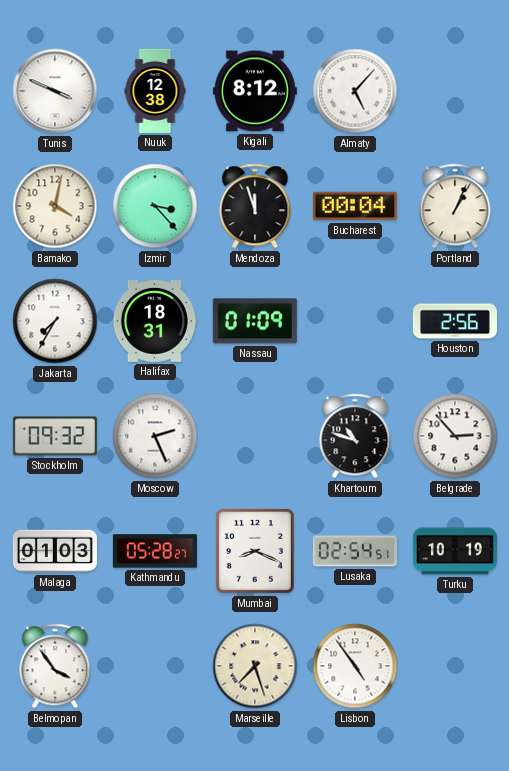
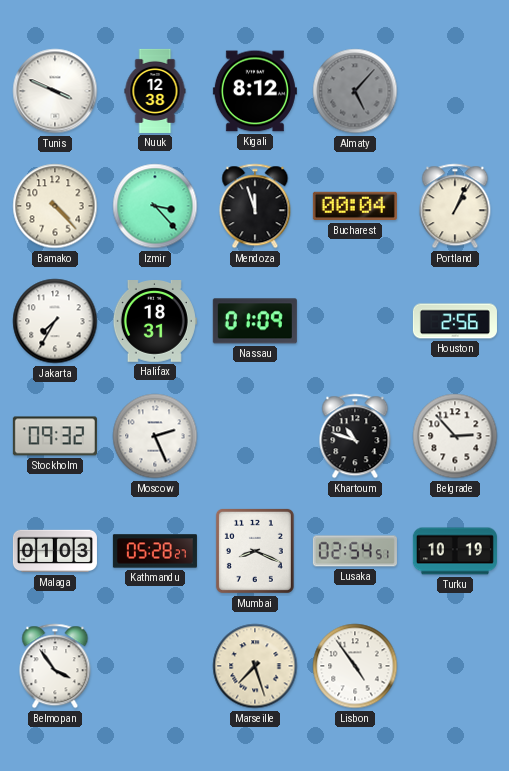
Almaty dial: white -> grey
Bamako: 4:02 -> 4:23
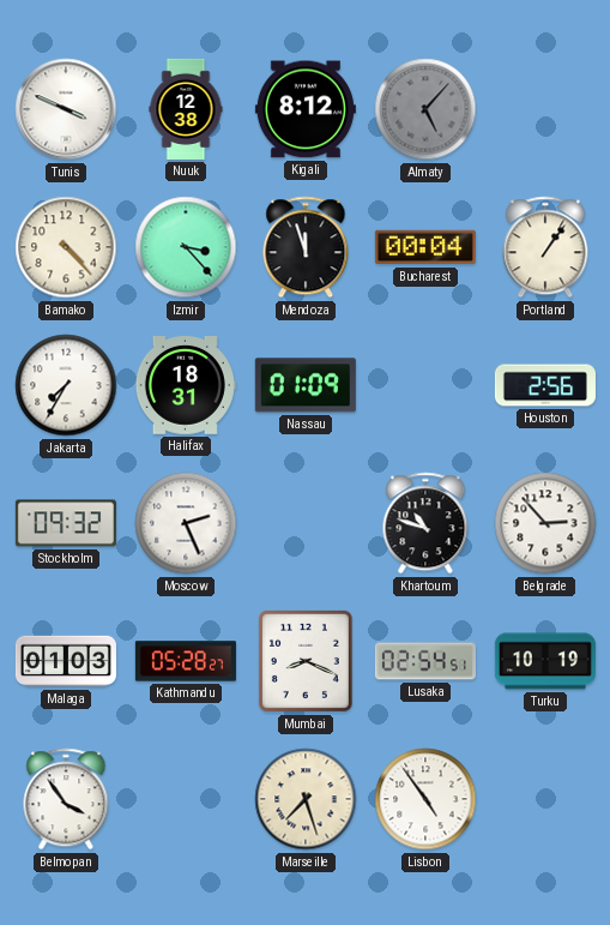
Portland: 1:04 -> 1:06
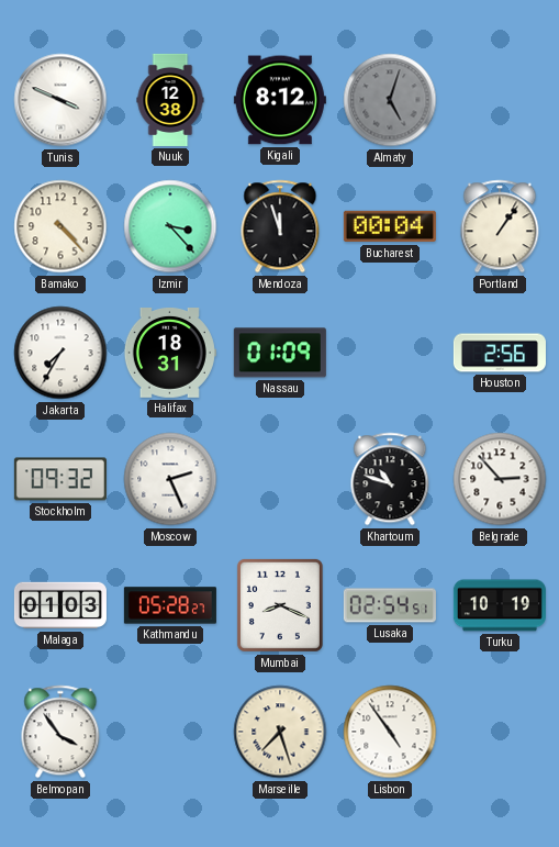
Almaty: 5:07 -> 5:03
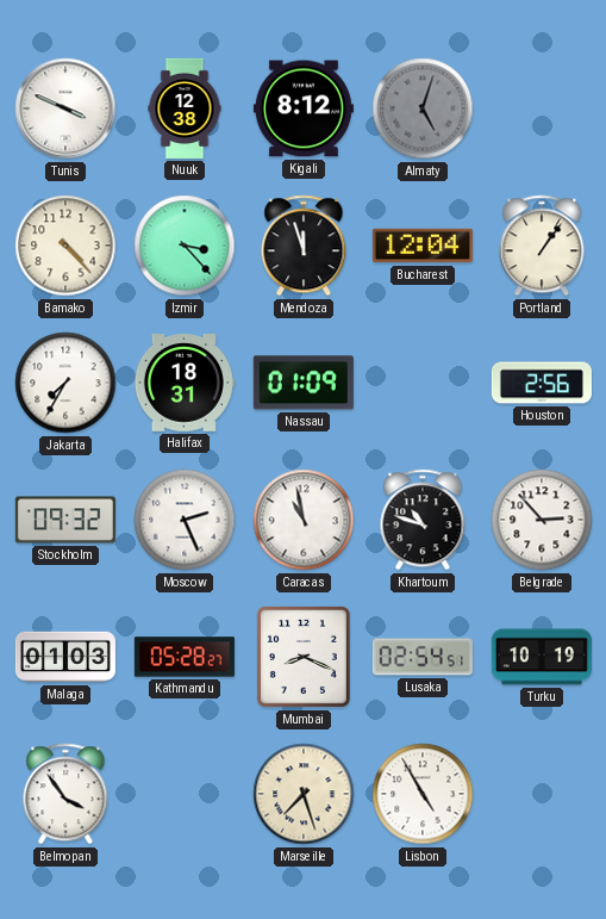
Bucharest: 00:04 -> 12:04
Caracas: none -> 10:58
Lisbon: 4:54 -> 4:55
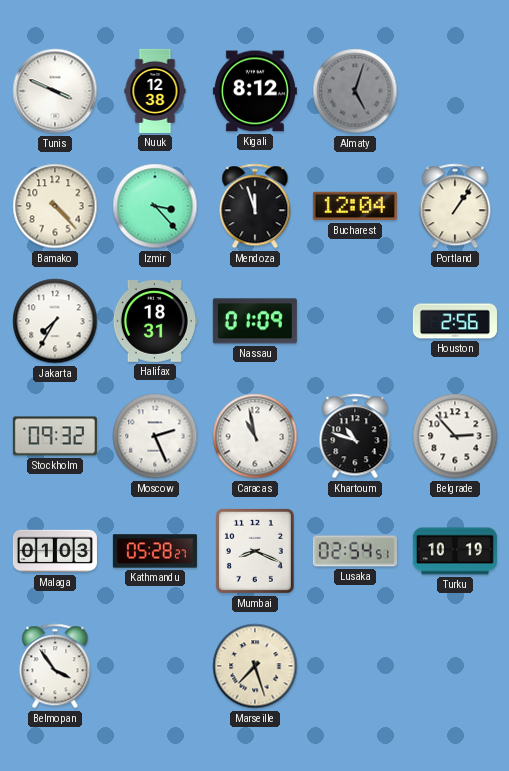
Lisbon: 4:55 -> none
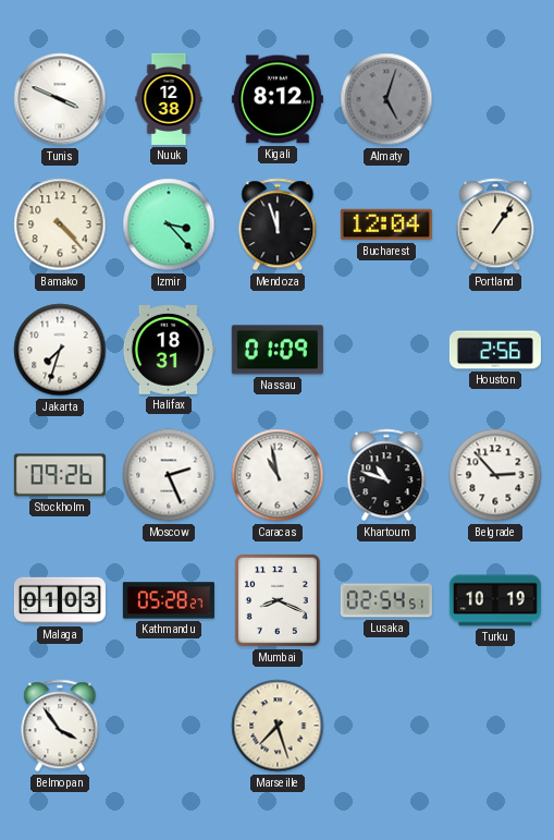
Jakarta: 7:35 -> 7:33
Stockholm: 09:32 -> 09:26
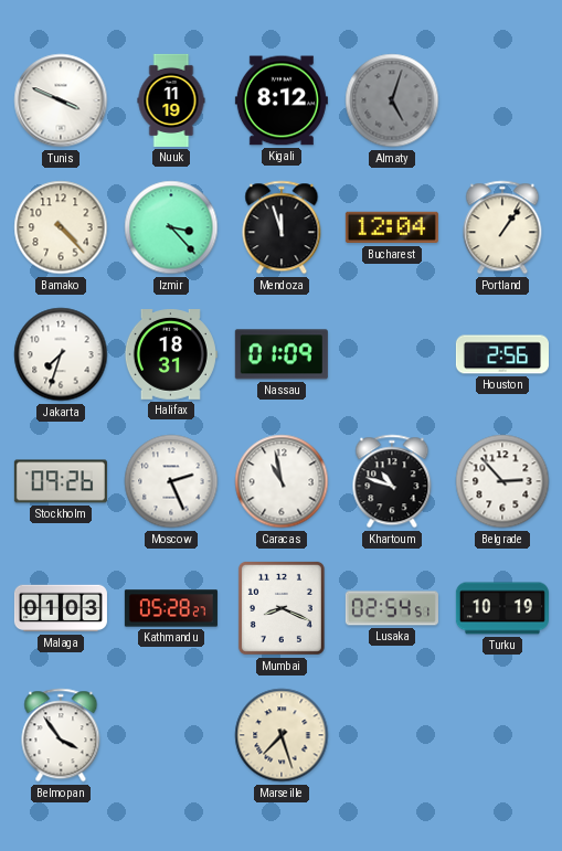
Nuuk: 12:38 -> 11:19
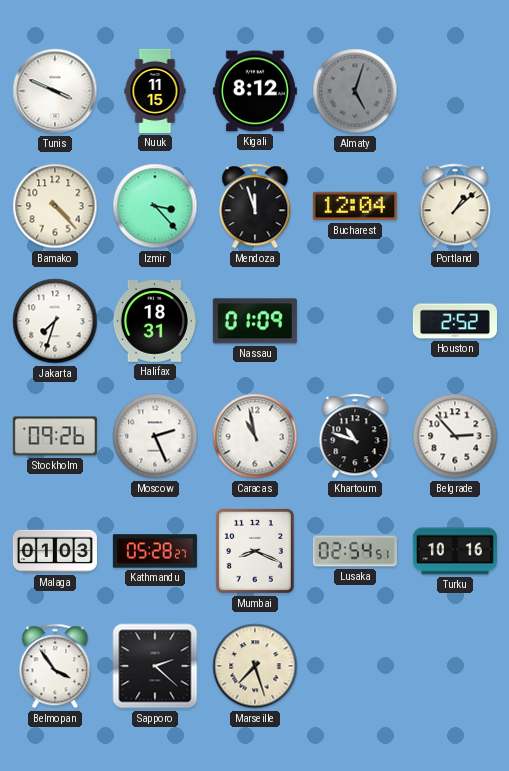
Nuuk: 11:19 -> 11:15
Portland: 1:06 -> 1:08
Houston: 2:56 -> 2:52
Turku: 10:19 -> 10:16
Sapporo: none -> 2:22
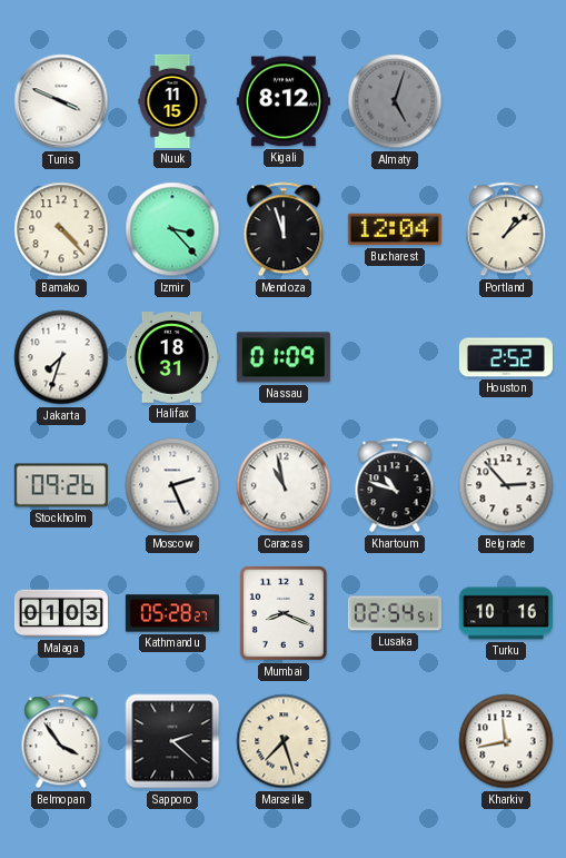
Kharkiv: none -> 11:43
